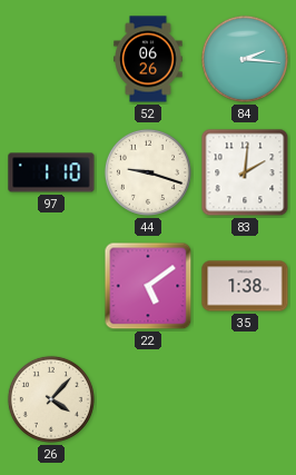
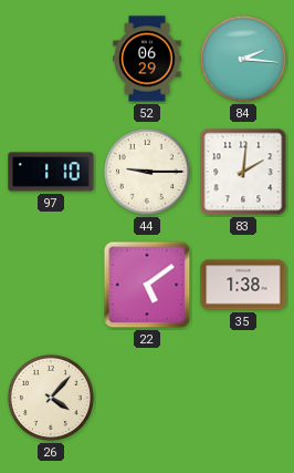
52: 06:26 -> 06:29
44: 9:18 -> 9:15
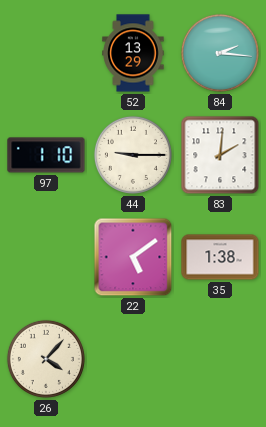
52: 06:29 -> 13:29
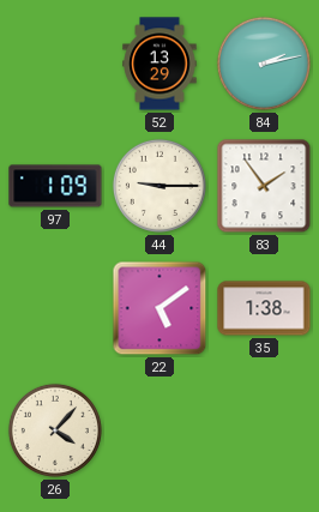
84: 2:16 -> 2:13
97: 1:10 -> 1:09
83: 2:01 -> 1:54
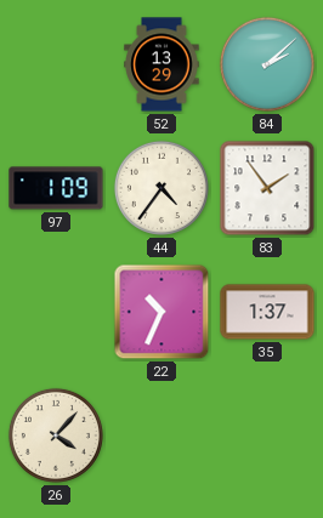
84: 2:13 -> 2:08
44: 9:15 -> 4:36
22: 5:09 -> 10:34
35: 1:38 -> 1:37
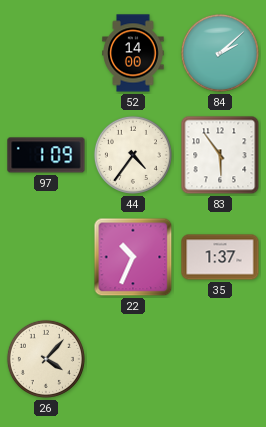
52: 13:29 -> 14:00
83: 1:54 -> 5:54
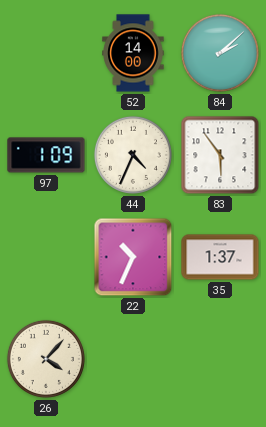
44: 4:36 -> 4:34
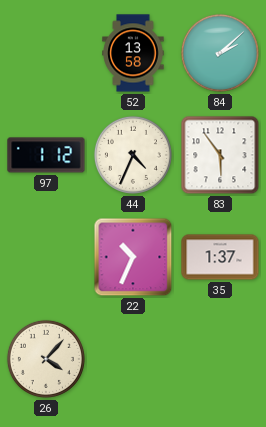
52: 14:00 -> 13:58
97: 1:09 -> 1:12
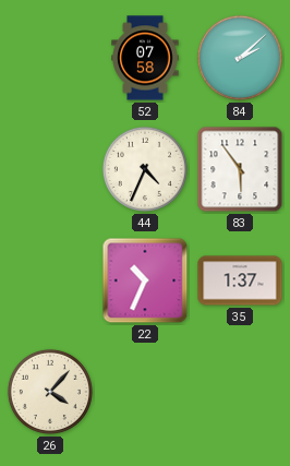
52: 13:58 -> 07:58
97: 1:12 -> none
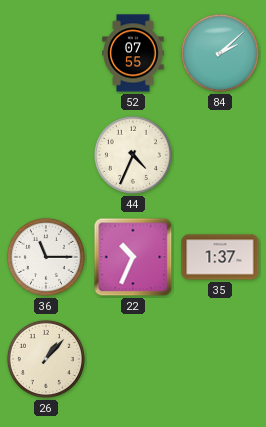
52: 07:58 -> 07:55
83: 5:54 -> none
36: none -> 11:15
26: 4:07 -> 1:07
